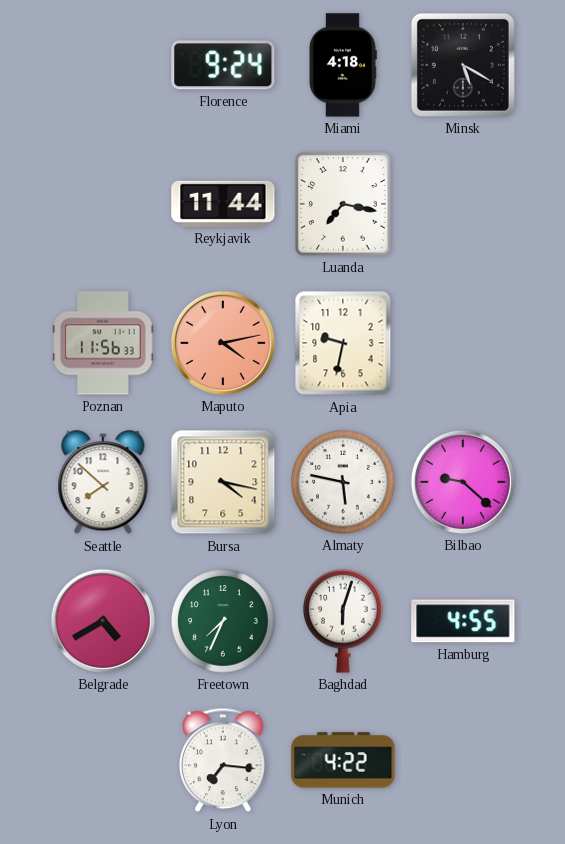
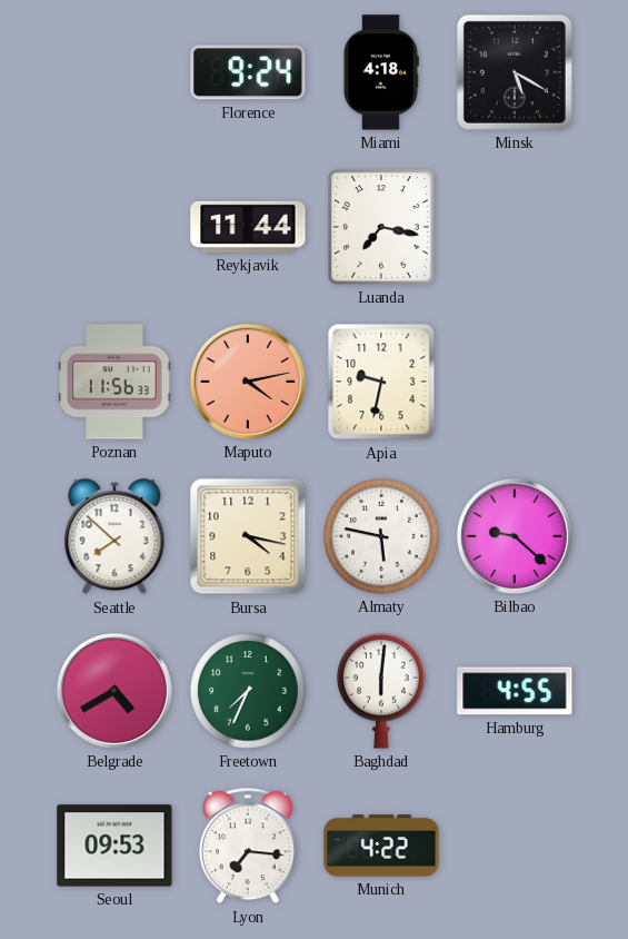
Baghdad: 6:03 -> 6:01
Seoul: none -> 09:53
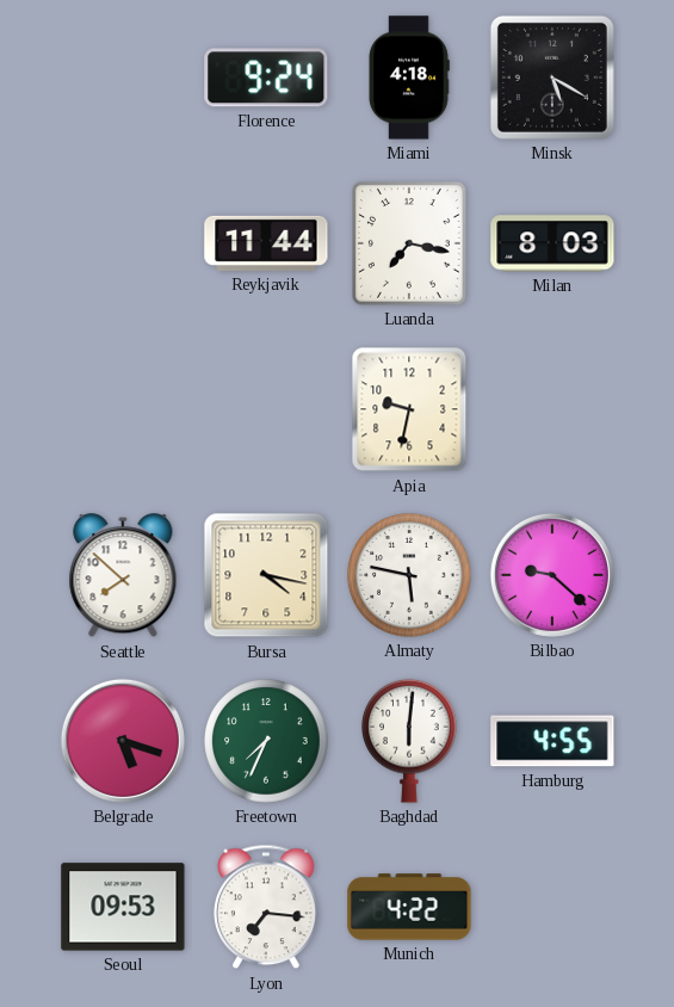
Milan: none -> 8:03
Poznan: 11:56 -> none
Maputo: 4:13 -> none
Belgrade: 4:40 -> 5:18
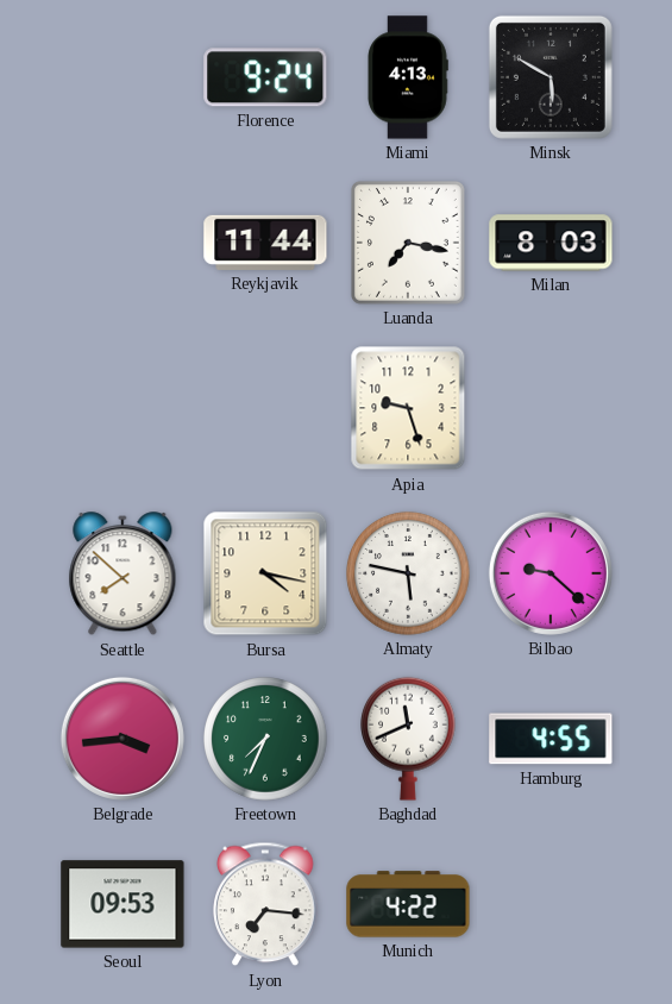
Miami: 4:18 -> 4:13
Minsk: 5:20 -> 5:50
Apia: 9:32 -> 9:27
Belgrade: 5:18 -> 3:44
Baghdad: 6:01 -> 11:41
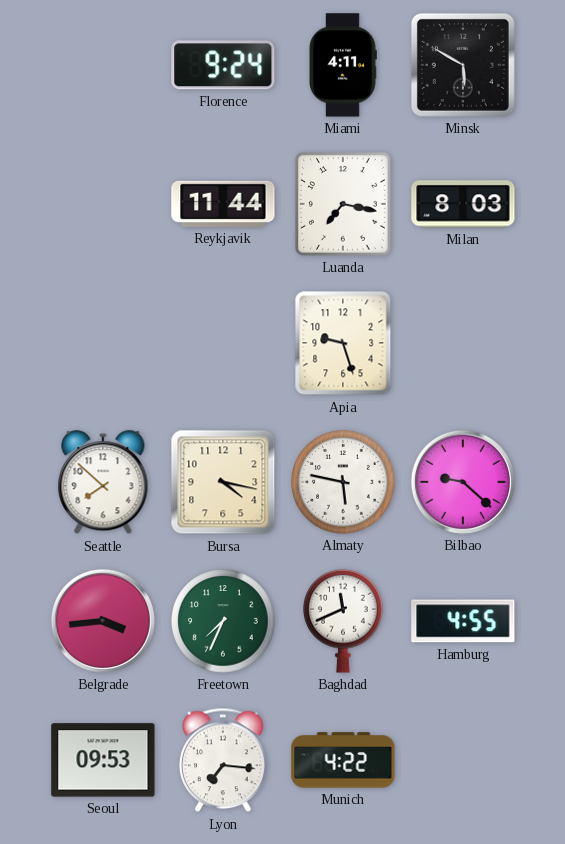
Miami: 4:13 -> 4:11
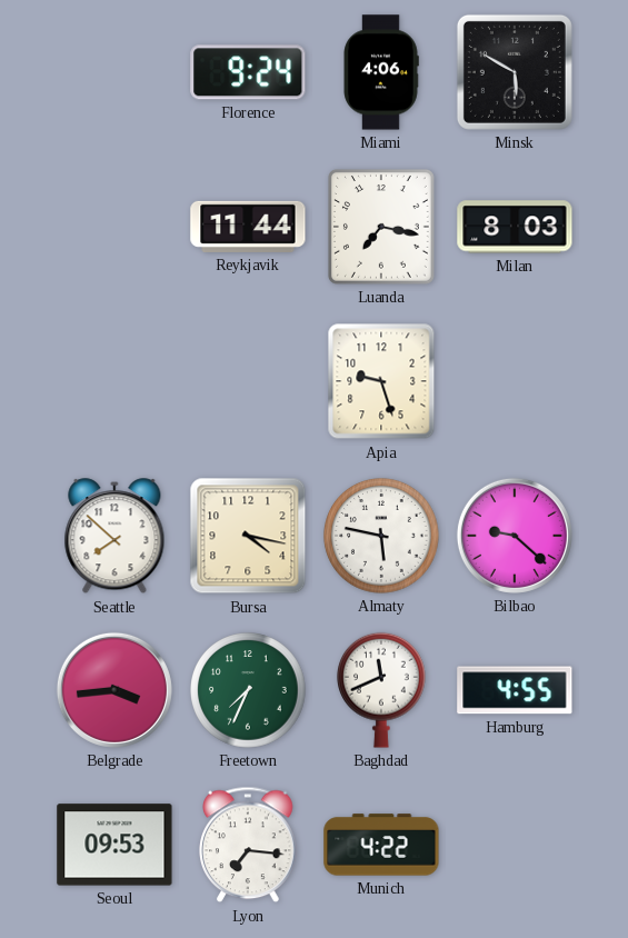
Miami: 4:11 -> 4:06
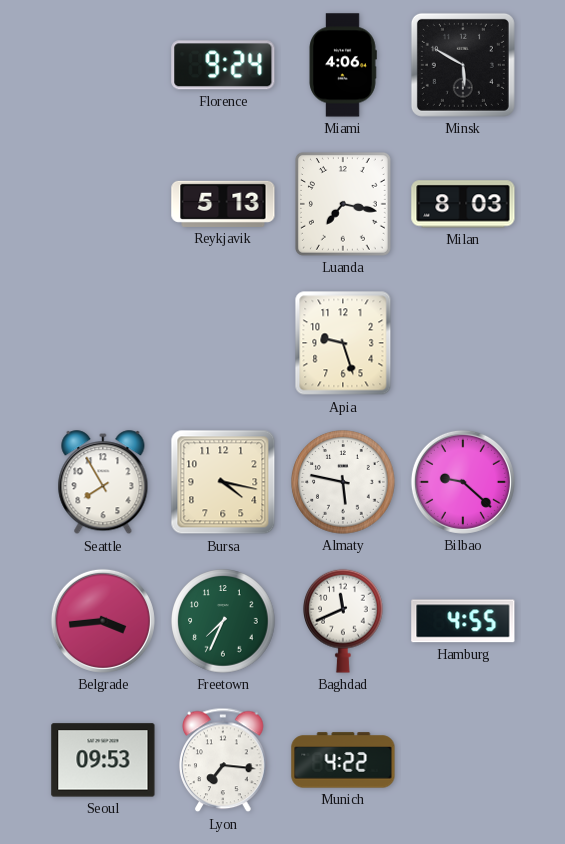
Reykjavik: 11:44 -> 5:13
Seattle: 7:52 -> 7:55
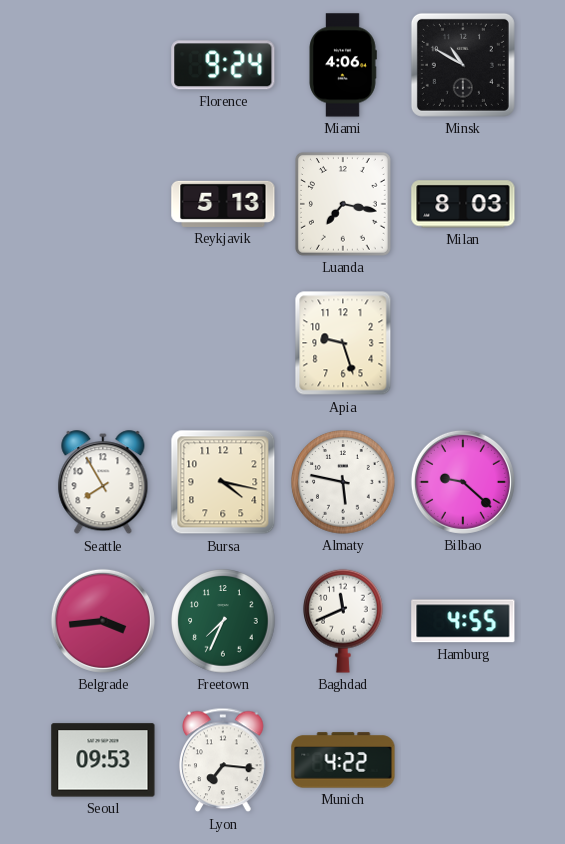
Minsk: 5:50 -> 10:50
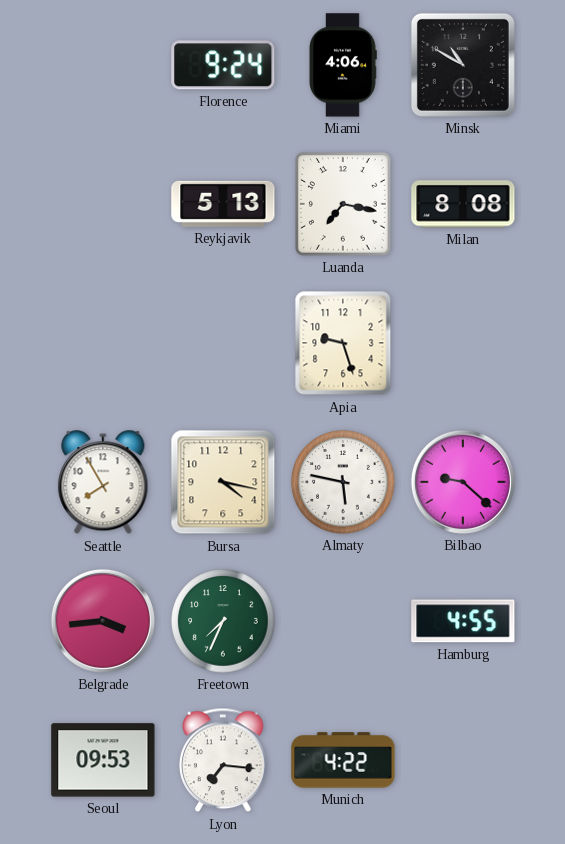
Milan: 8:03 -> 8:08
Baghdad: 11:41 -> none
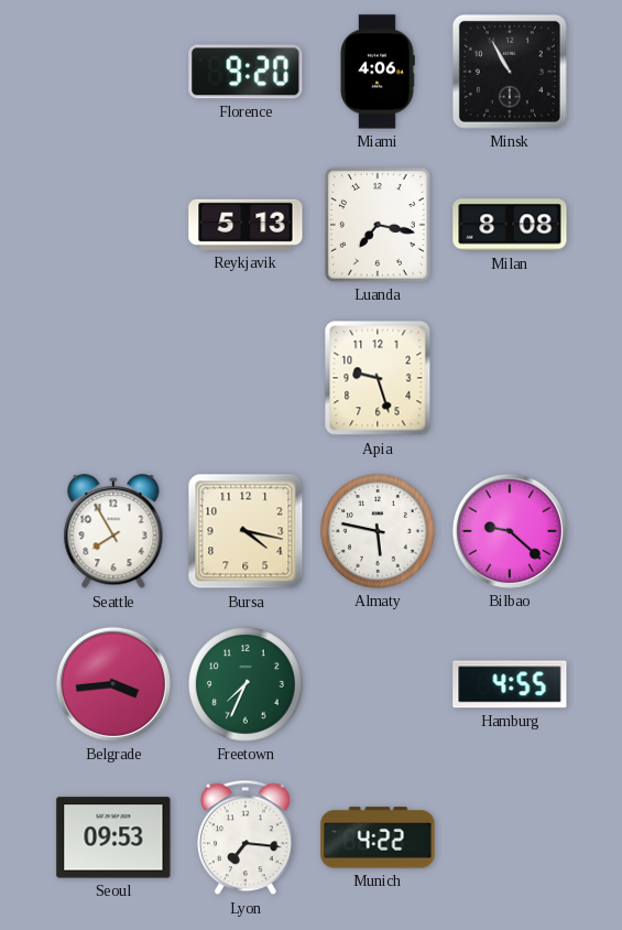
Florence: 9:24 -> 9:20
Minsk: 10:50 -> 10:55
